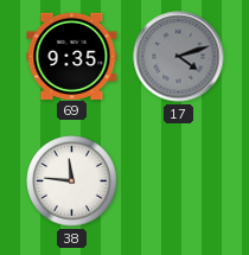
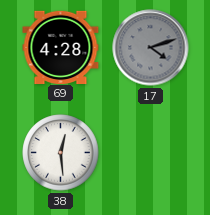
69: 9:35 -> 4:28
38: 11:46 -> 12:29
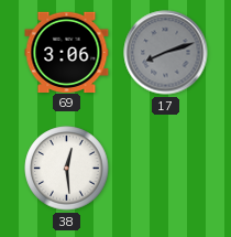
69: 4:28 -> 3:06
17: 4:12 -> 8:12
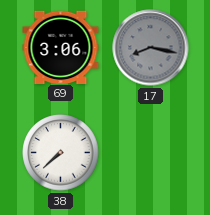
17: 8:12 -> 8:17
38: 12:29 -> 7:38
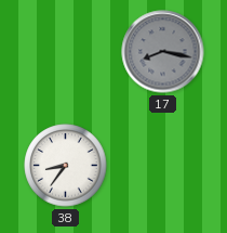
69: 3:06 -> none
38: 7:38 -> 8:36
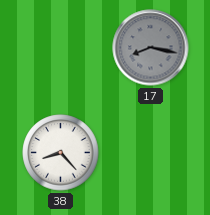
38: 8:36 -> 8:23
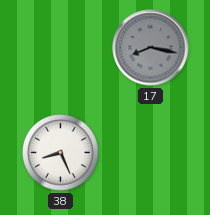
38: 8:23 -> 8:26
